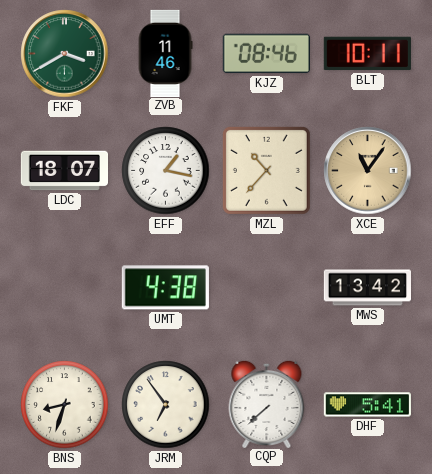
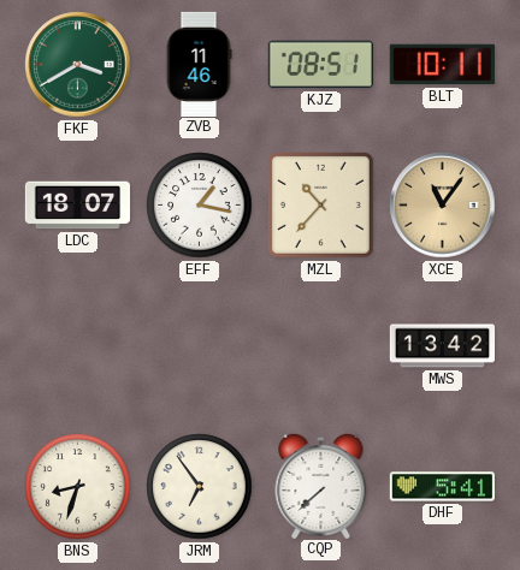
KJZ: 08:46 -> 08:51
UMT: 4:38 -> none
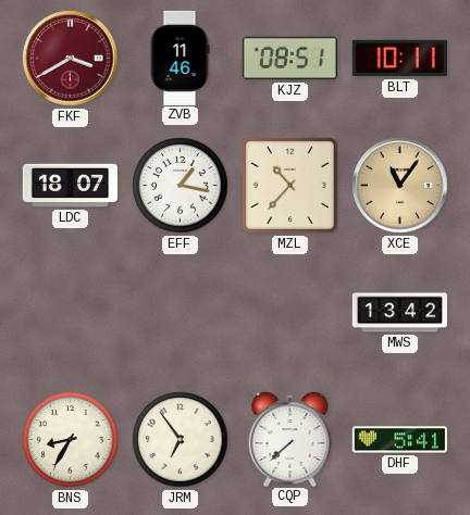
FKF dial: green -> burgundy
BNS: 8:33 -> 8:35
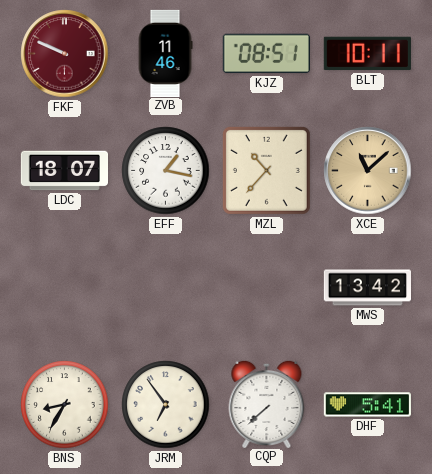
FKF: 3:40 -> 9:49
XCE: 11:06 -> 11:08
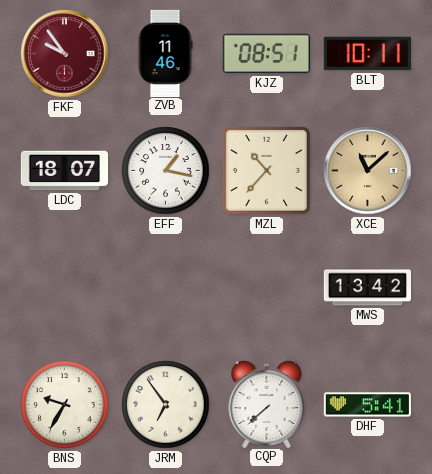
FKF: 9:49 -> 9:54
BNS: 8:35 -> 9:35
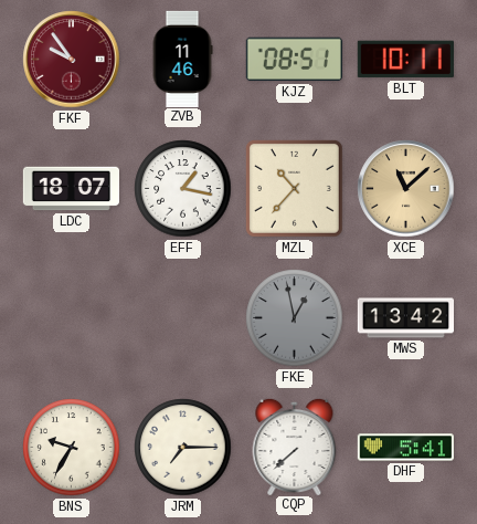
FKE: none -> 12:58
JRM: 6:54 -> 7:15
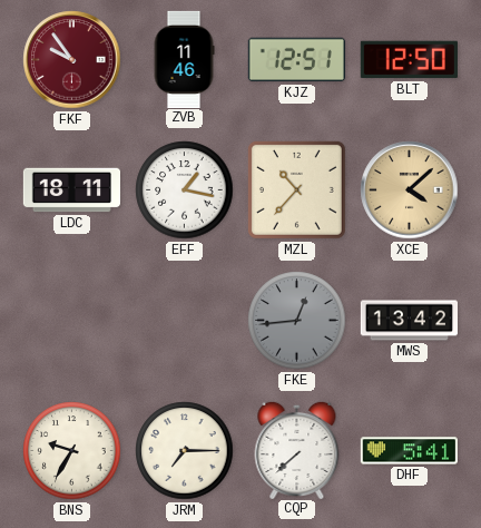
KJZ: 08:51 -> 12:51
BLT: 10:11 -> 12:50
LDC: 18:07 -> 18:11
XCE: 11:08 -> 4:08
FKE: 12:58 -> 12:44
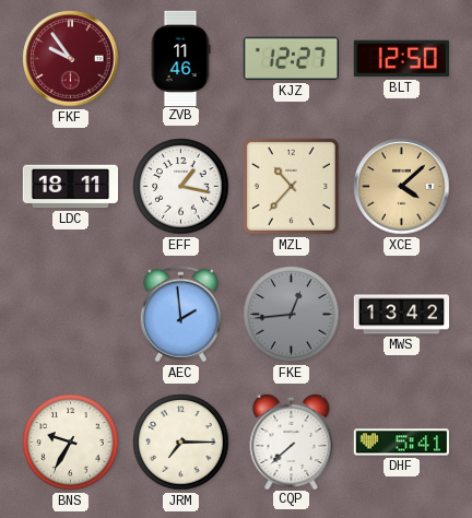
KJZ: 12:51 -> 12:27
AEC: none -> 1:59
